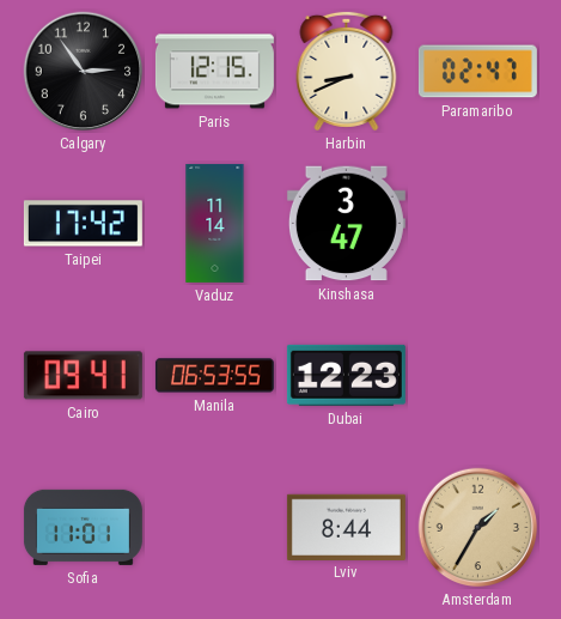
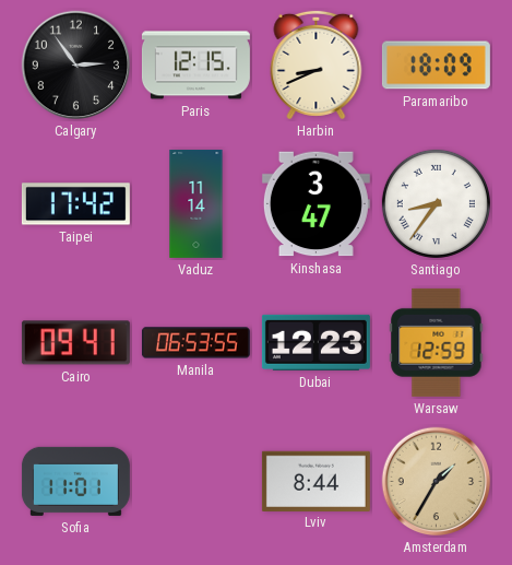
Paramaribo: 02:47 -> 18:09
Santiago: none -> 8:36
Warsaw: none -> 12:59
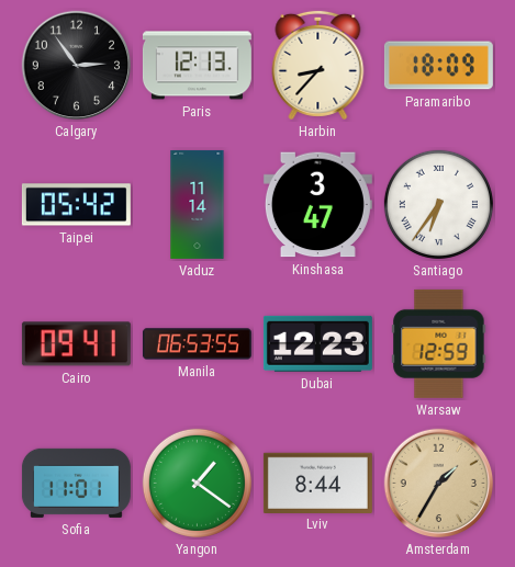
Paris: 12:15 -> 12:13
Harbin: 8:41 -> 8:37
Taipei: 17:42 -> 05:42
Santiago: 8:36 -> 6:36
Yangon: none -> 1:21
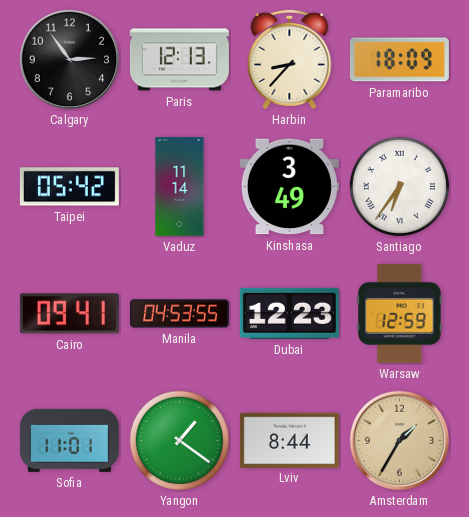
Kinshasa: 3:47 -> 3:49
Manila: 06:53 -> 04:53
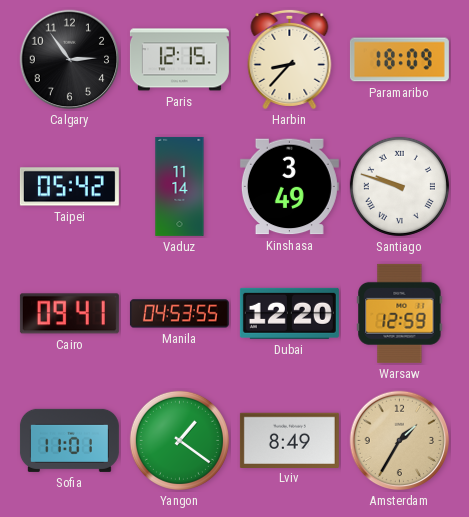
Paris: 12:13 -> 12:15
Santiago: 6:36 -> 9:48
Dubai: 12:23 -> 12:20
Lviv: 8:44 -> 8:49
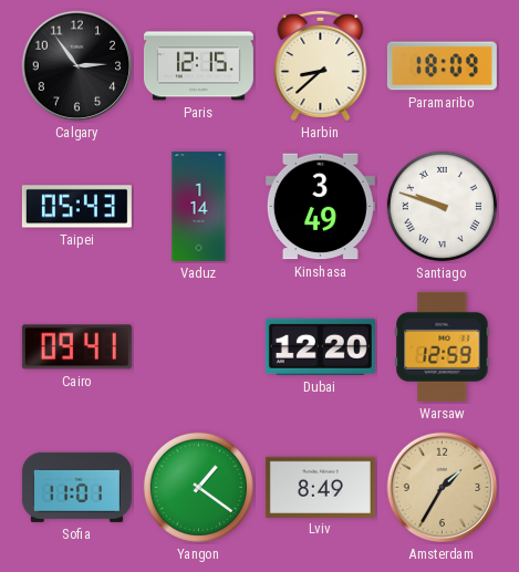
Harbin: 8:37 -> 8:38
Taipei: 05:42 -> 05:43
Vaduz: 11:14 -> 1:14
Manila: 04:53 -> none
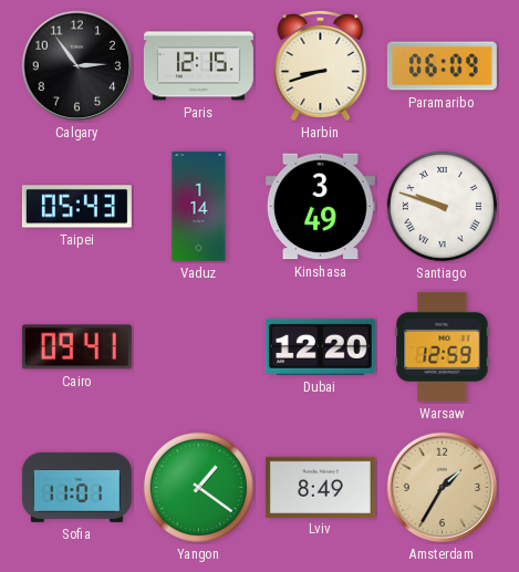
Harbin: 8:38 -> 8:42
Paramaribo: 18:09 -> 06:09
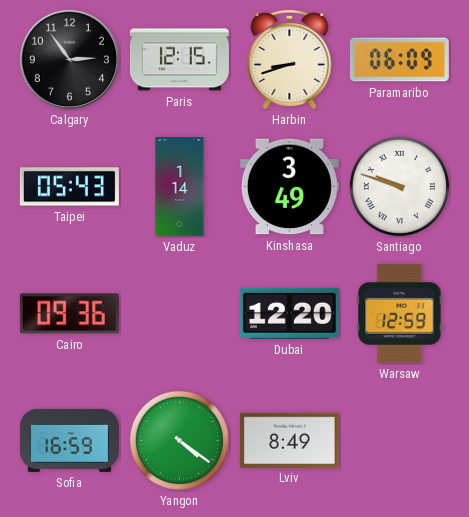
Cairo: 09:41 -> 09:36
Sofia: 11:01 -> 16:59
Yangon: 1:21 -> 4:21
Amsterdam: 1:35 -> none
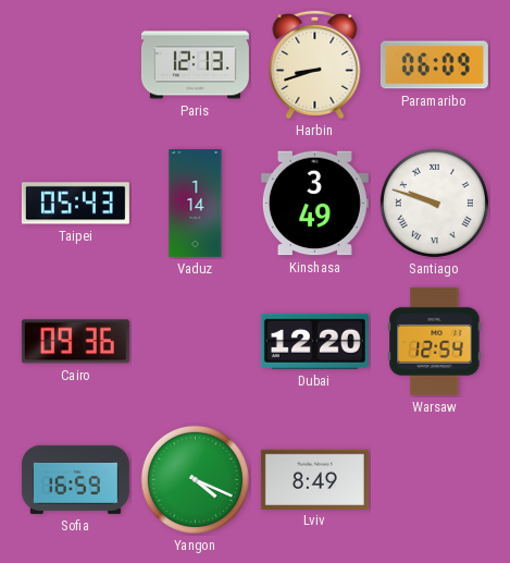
Calgary: 2:54 -> none
Paris: 12:15 -> 12:13
Warsaw: 12:59 -> 12:54
Yangon: 4:21 -> 4:19
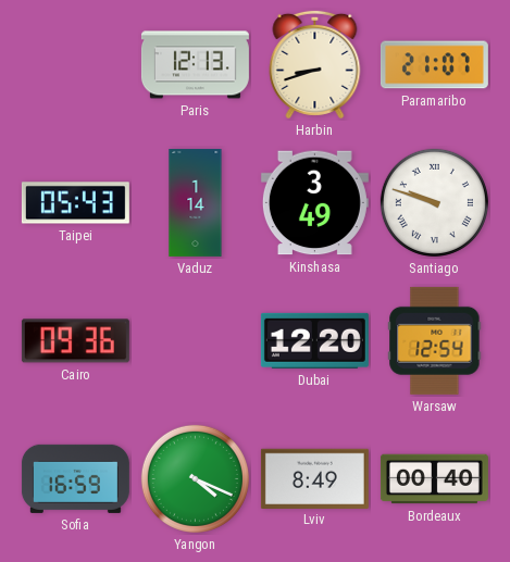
Paramaribo: 06:09 -> 21:07
Bordeaux: none -> 00:40
